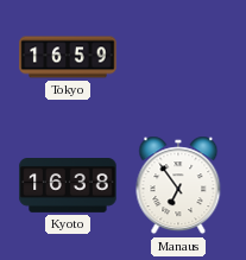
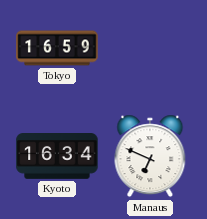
Kyoto: 16:38 -> 16:34
Manaus: 6:54 -> 6:49
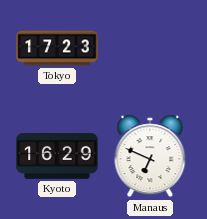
Tokyo: 16:59 -> 17:23
Kyoto: 16:34 -> 16:29
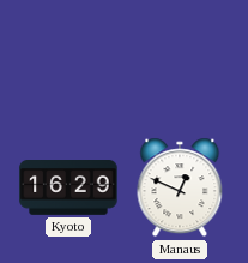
Tokyo: 17:23 -> none
Manaus: 6:49 -> 12:49
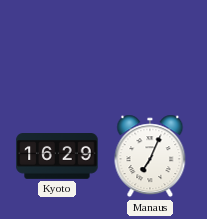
Manaus: 12:49 -> 7:04
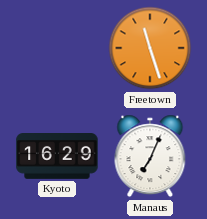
Freetown: none -> 11:27
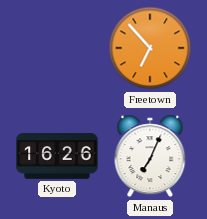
Freetown: 11:27 -> 6:53
Kyoto: 16:29 -> 16:26
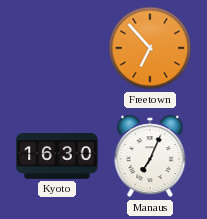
Kyoto: 16:26 -> 16:30
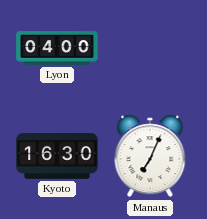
Lyon: none -> 04:00
Freetown: 6:53 -> none
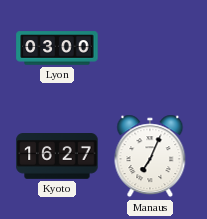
Lyon: 04:00 -> 03:00
Kyoto: 16:30 -> 16:27
